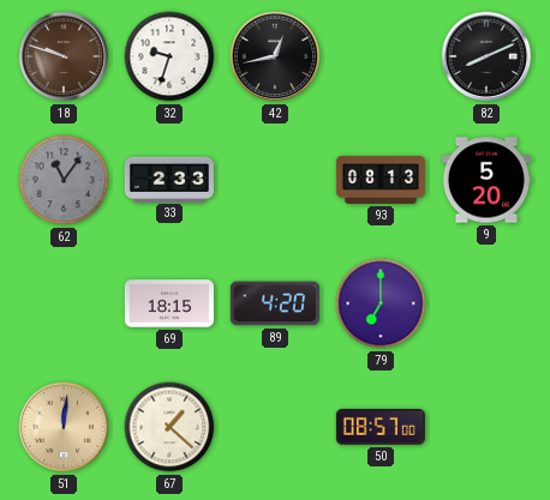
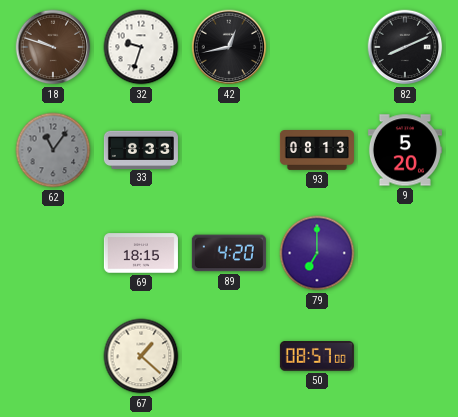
33: 2:33 -> 8:33
51: 12:01 -> none
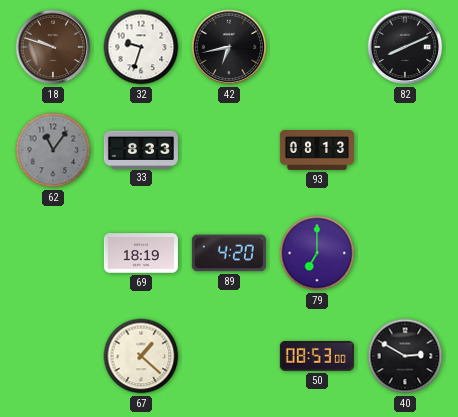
42: 12:43 -> 6:43
9: 5:20 -> none
69: 18:15 -> 18:19
50: 08:57 -> 08:53
40: none -> 2:50
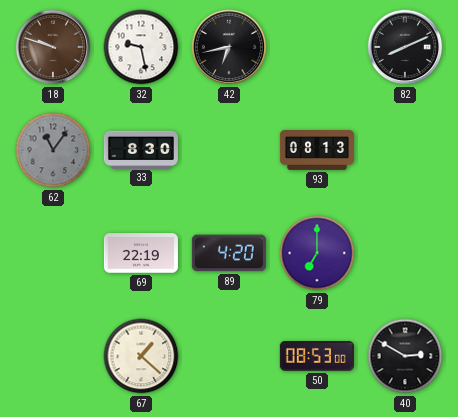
32: 9:33 -> 9:28
33: 8:33 -> 8:30
69: 18:19 -> 22:19
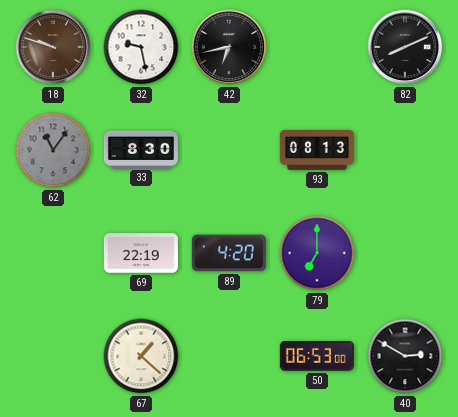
50: 08:53 -> 06:53
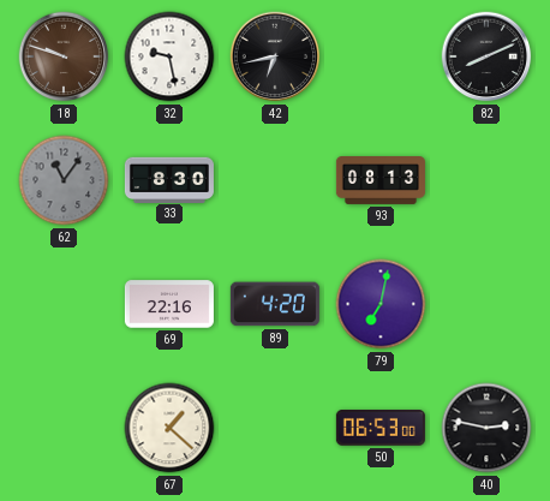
69: 22:19 -> 22:16
79: 7:00 -> 7:02
40: 2:50 -> 2:47
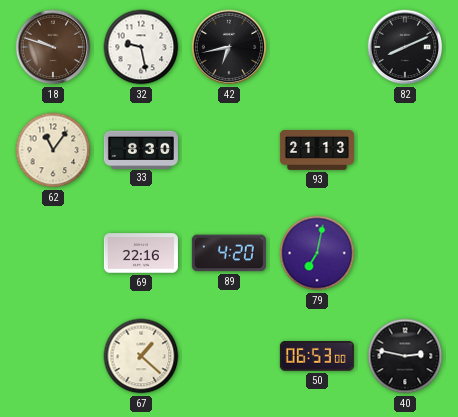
62 dial: grey -> cream
93: 08:13 -> 21:13
